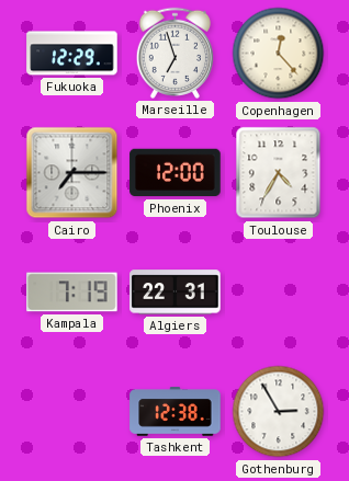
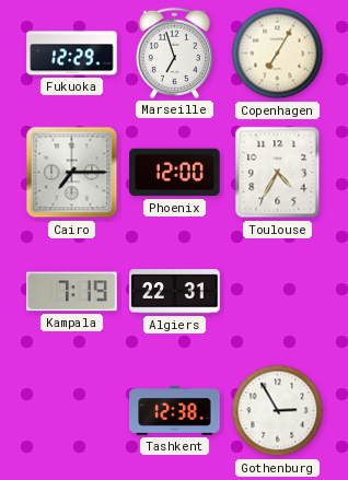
Copenhagen: 12:23 -> 7:05
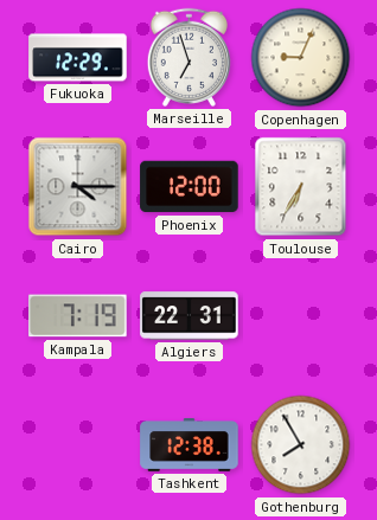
Copenhagen: 7:05 -> 9:04
Cairo: 7:15 -> 4:15
Toulouse: 4:35 -> 6:35
Gothenburg: 2:55 -> 7:55
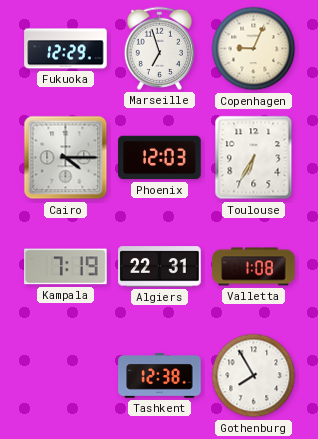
Phoenix: 12:00 -> 12:03
Valletta: none -> 1:08
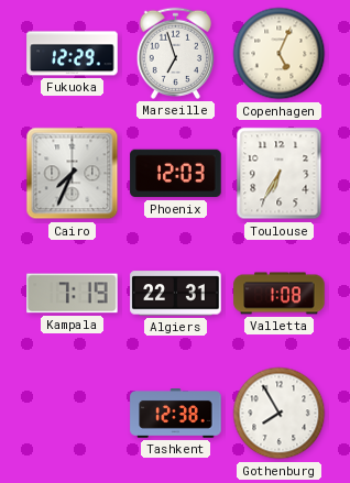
Copenhagen: 9:04 -> 5:04
Cairo: 4:15 -> 7:34
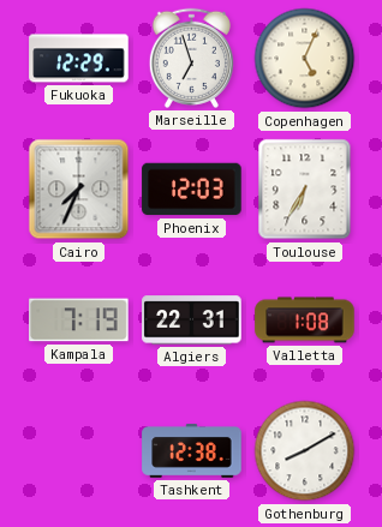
Gothenburg: 7:55 -> 8:10
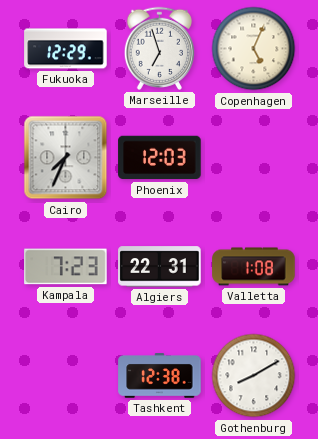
Toulouse: 6:35 -> none
Kampala: 7:19 -> 7:23
